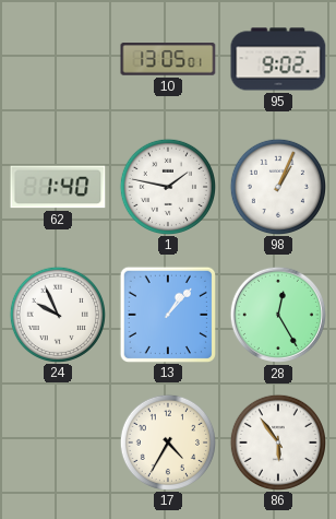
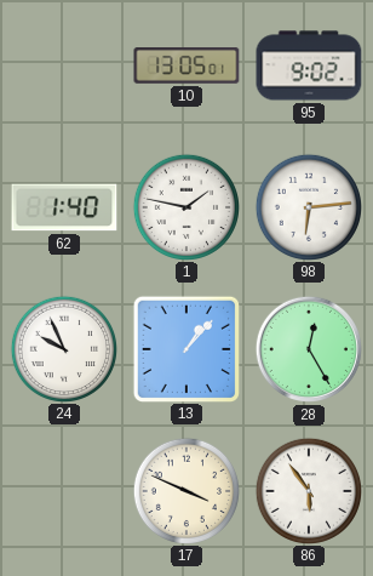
98: 1:04 -> 6:14
17: 4:35 -> 3:49
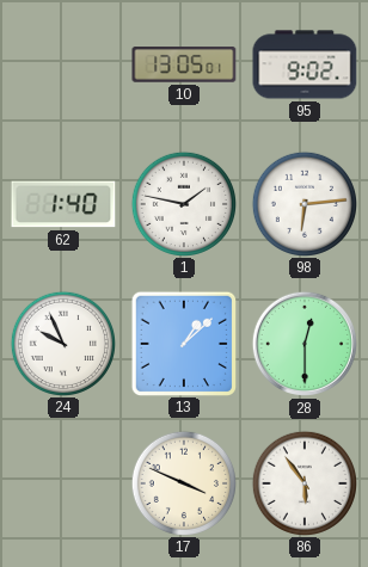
13: 1:07 -> 1:08
28: 12:25 -> 12:30
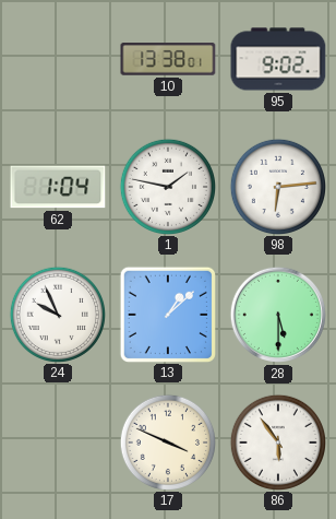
10: 13:05 -> 13:38
62: 1:40 -> 1:04
28: 12:30 -> 5:30
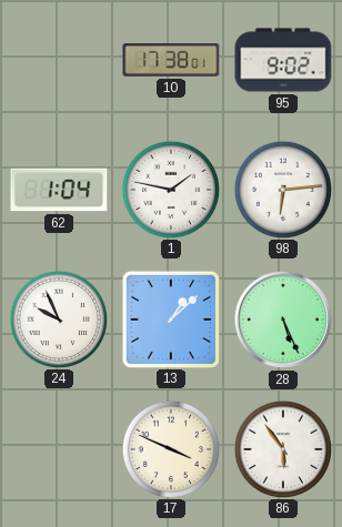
10: 13:38 -> 17:38
28: 5:30 -> 5:26
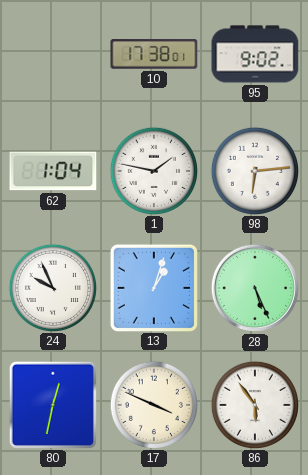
13: 1:08 -> 1:03
80: none -> 12:32
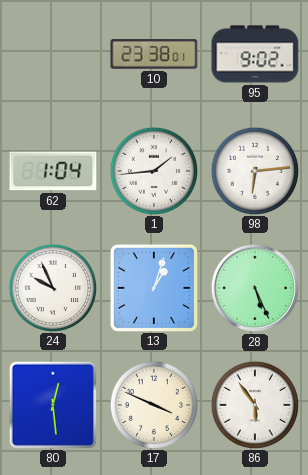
10: 17:38 -> 23:38
1: 1:47 -> 1:44
80: 12:32 -> 12:29
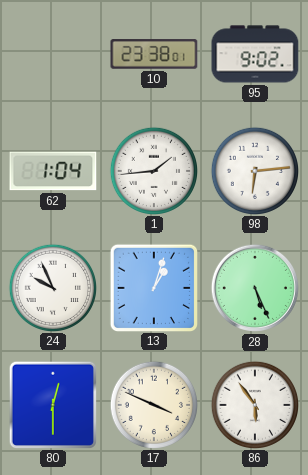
80: 12:29 -> 12:30
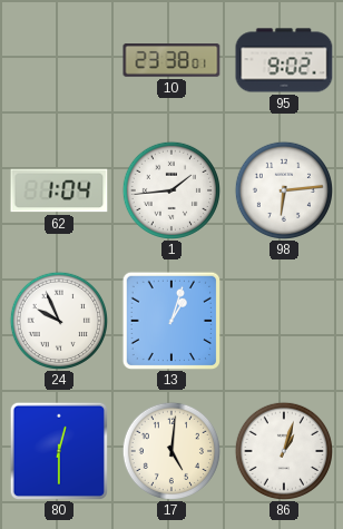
28: 5:26 -> none
17: 3:49 -> 5:01
86: 5:54 -> 1:03
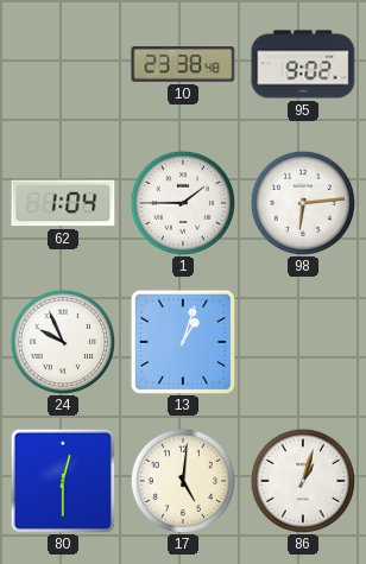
10: 23:38:01 -> 23:38:48
1: 1:44 -> 1:45
